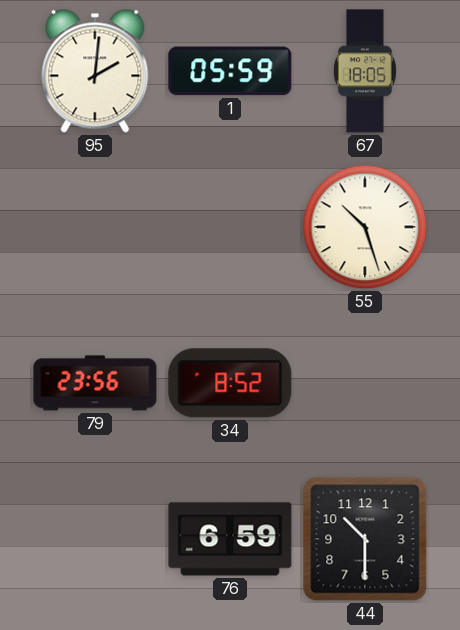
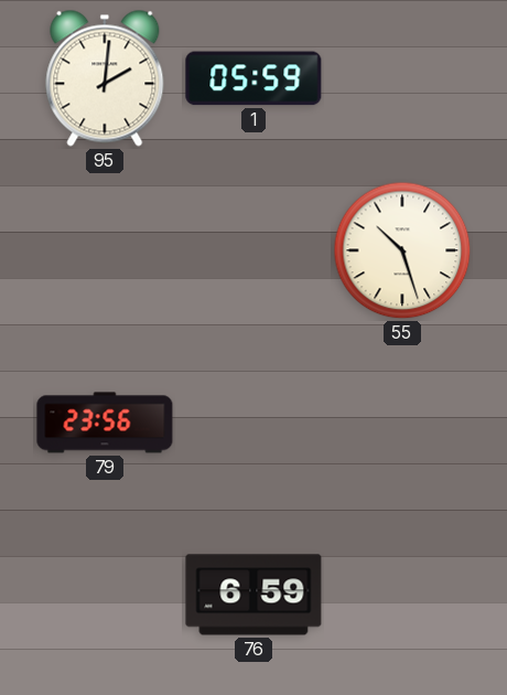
67: 18:05 -> none
34: 8:52 -> none
44: 10:30 -> none
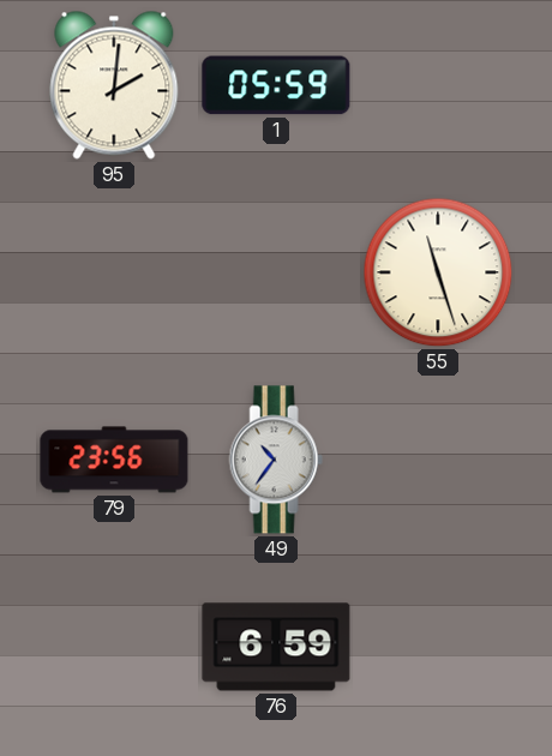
55: 10:27 -> 11:27
49: none -> 10:36
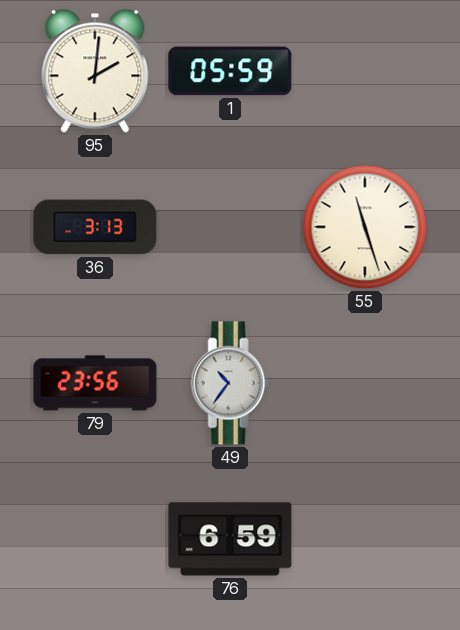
36: none -> 3:13
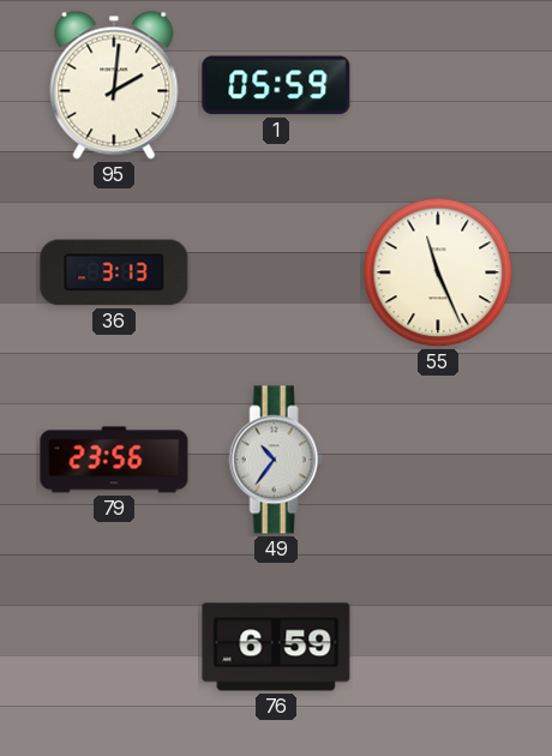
55: 11:27 -> 11:26
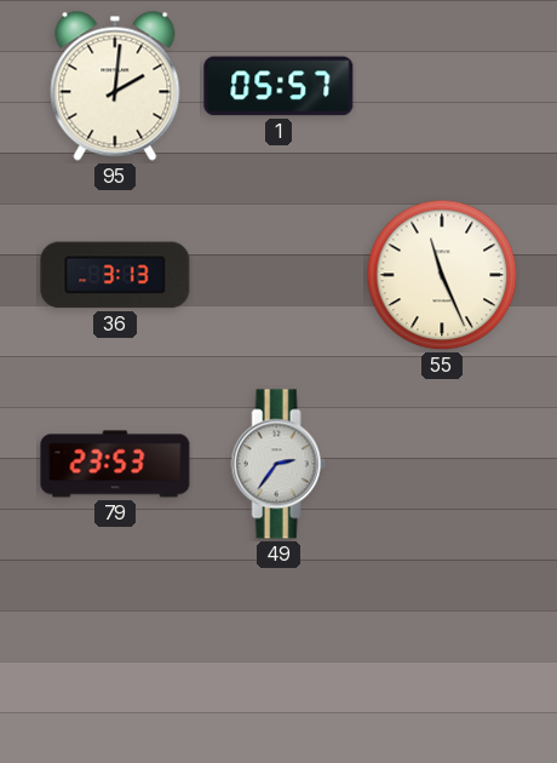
1: 05:59 -> 05:57
79: 23:56 -> 23:53
49: 10:36 -> 2:36
76: 6:59 -> none
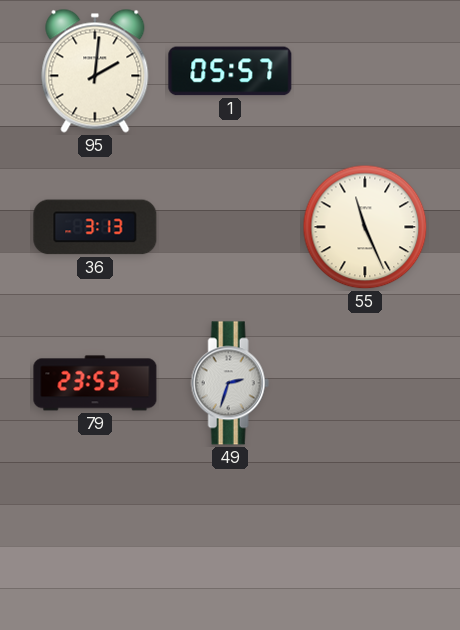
49: 2:36 -> 2:33
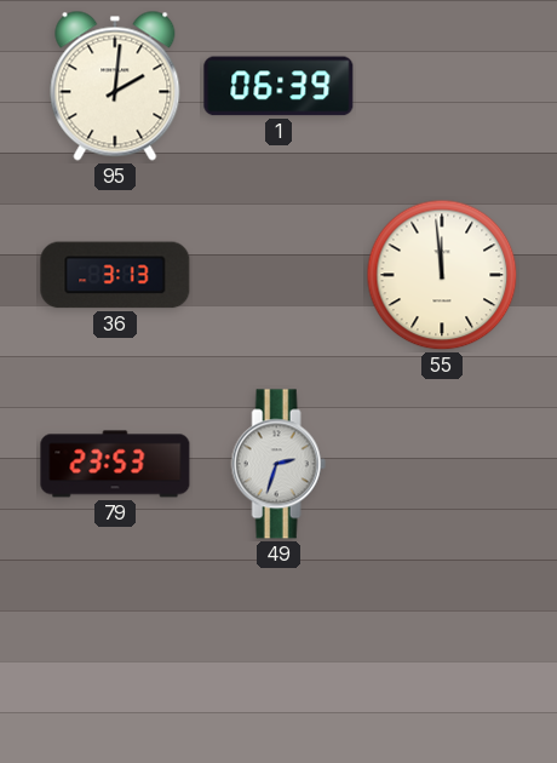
1: 05:57 -> 06:39
55: 11:26 -> 11:59
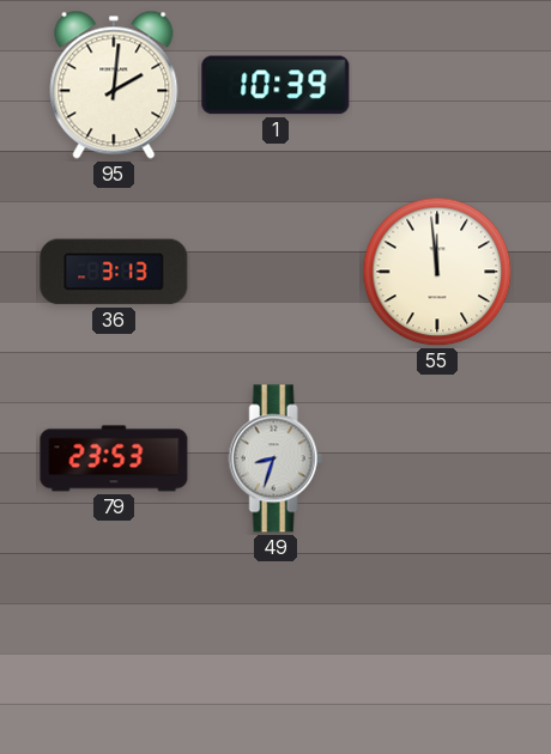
1: 06:39 -> 10:39
49: 2:33 -> 8:33
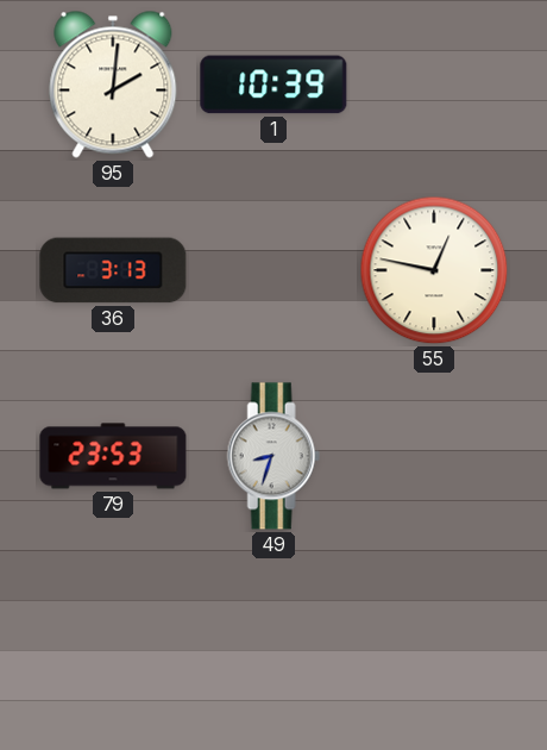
55: 11:59 -> 12:47
